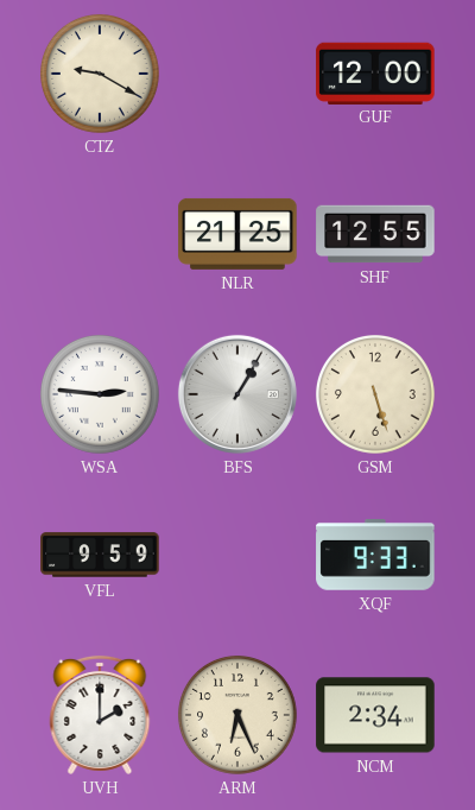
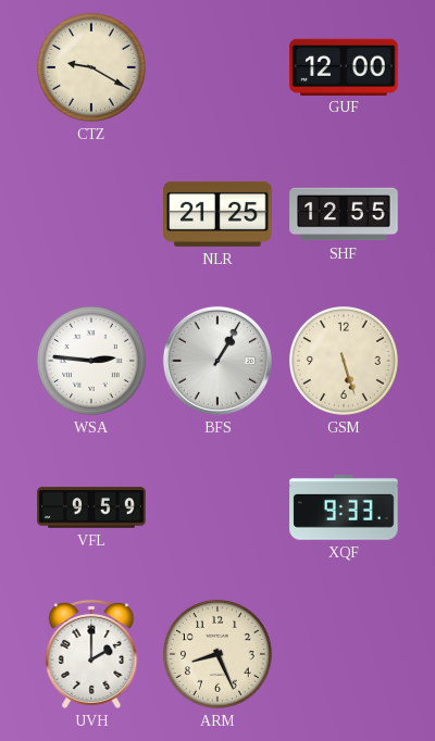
ARM: 6:26 -> 8:26
NCM: 2:34 -> none
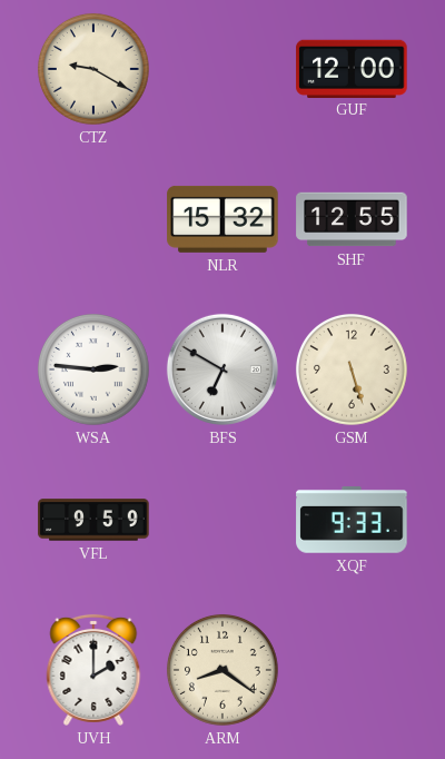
NLR: 21:25 -> 15:32
BFS: 1:05 -> 6:50
ARM: 8:26 -> 8:21
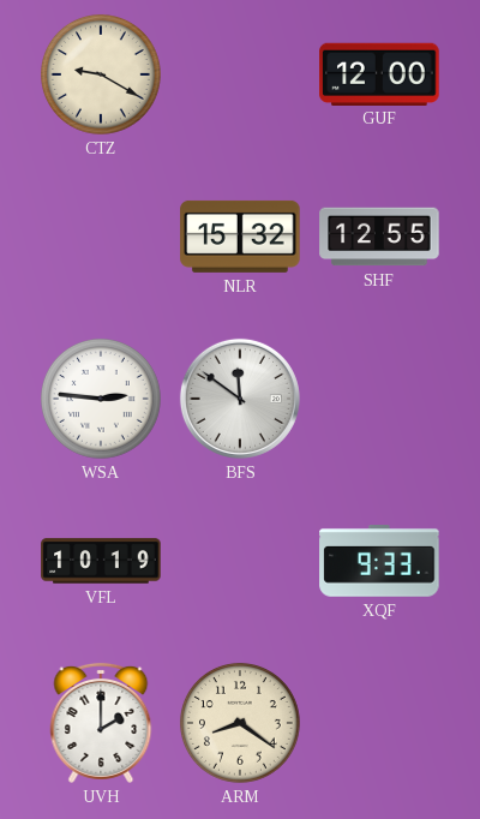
BFS: 6:50 -> 11:51
GSM: 5:27 -> none
VFL: 9:59 -> 10:19
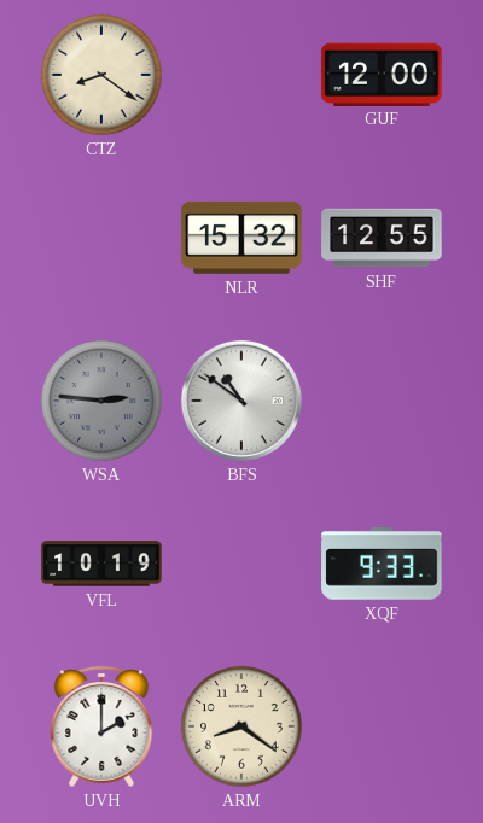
CTZ: 9:20 -> 8:21
WSA dial: white -> grey
BFS: 11:51 -> 10:51
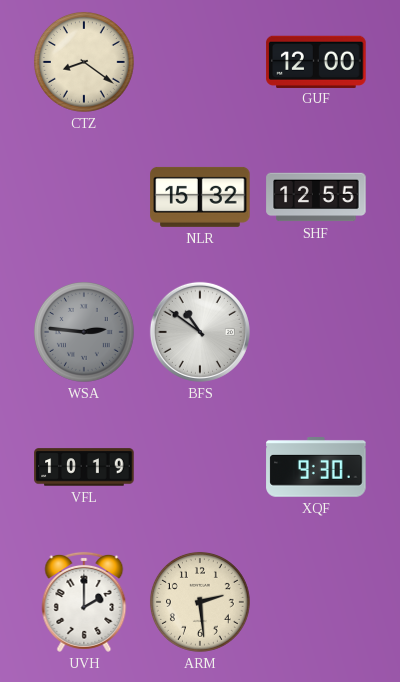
XQF: 9:33 -> 9:30
ARM: 8:21 -> 2:29
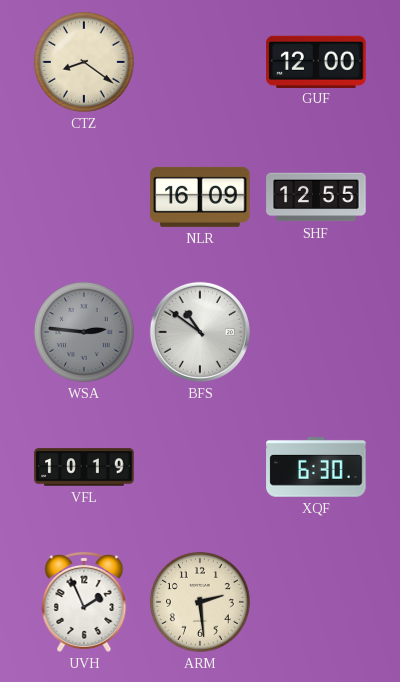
NLR: 15:32 -> 16:09
XQF: 9:30 -> 6:30
UVH: 2:00 -> 1:56
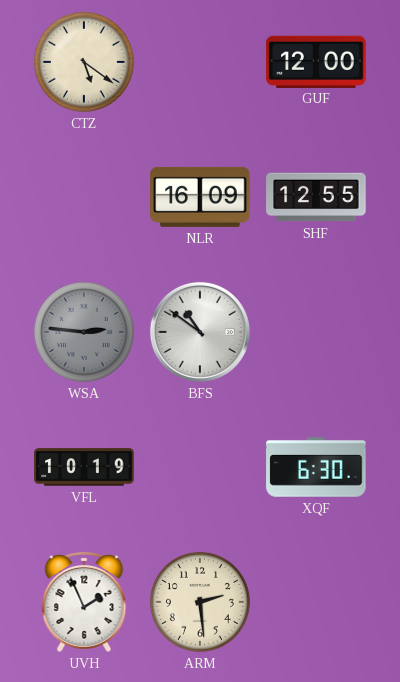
CTZ: 8:21 -> 5:21
